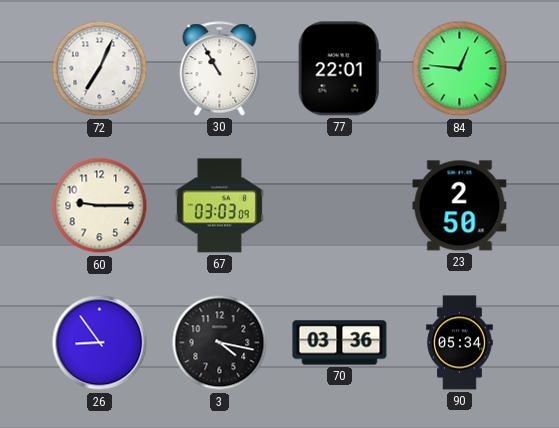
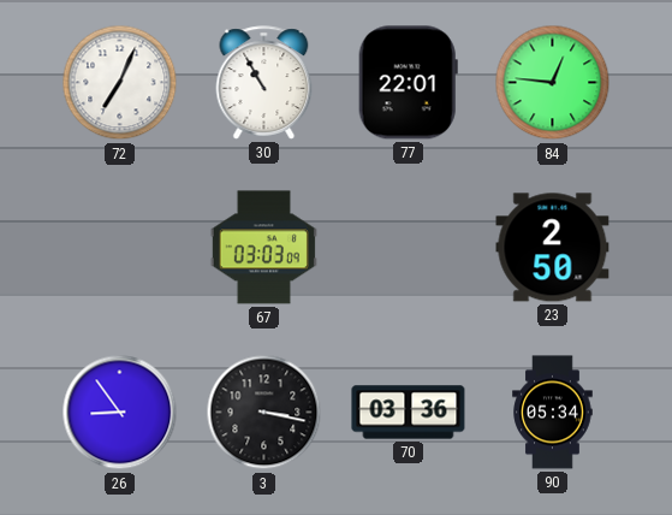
60: 9:15 -> none
3: 4:17 -> 3:17
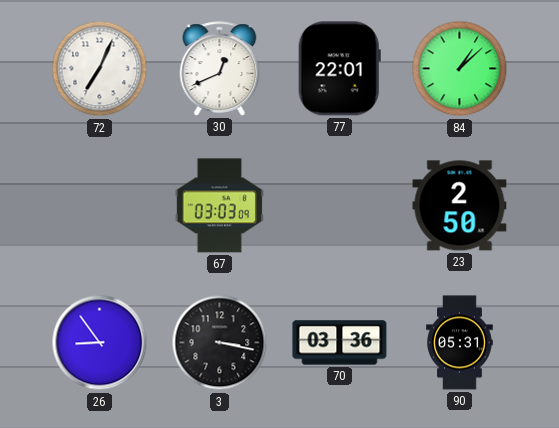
30: 10:55 -> 12:41
84: 12:46 -> 1:08
90: 05:34 -> 05:31
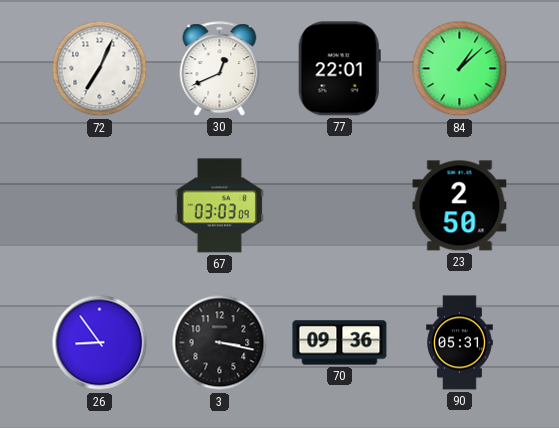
70: 03:36 -> 09:36
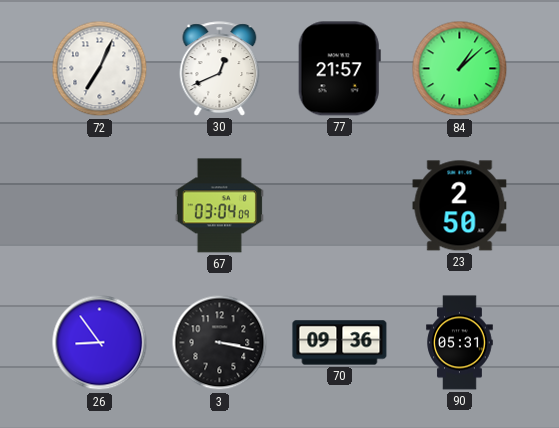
77: 22:01 -> 21:57
67: 03:03 -> 03:04
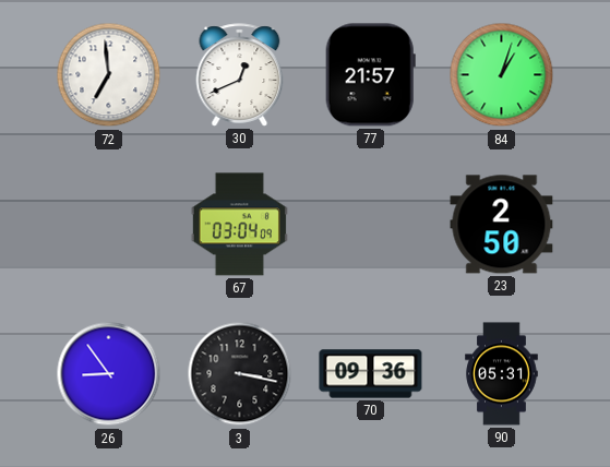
72: 7:04 -> 6:59
84: 1:08 -> 1:03
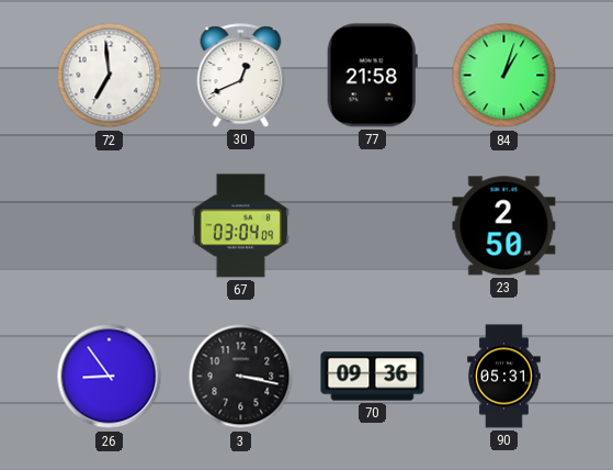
77: 21:57 -> 21:58
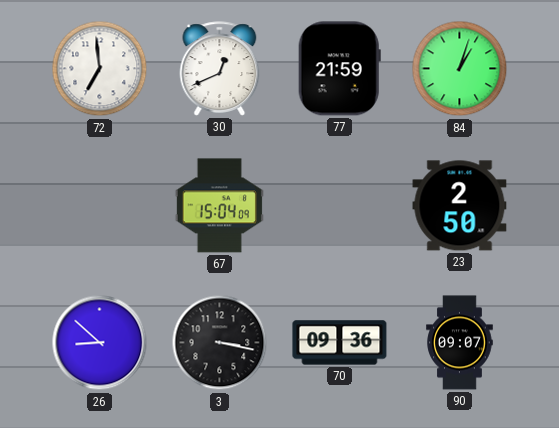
77: 21:58 -> 21:59
67: 03:04 -> 15:04
26: 8:54 -> 8:52
90: 05:31 -> 09:07
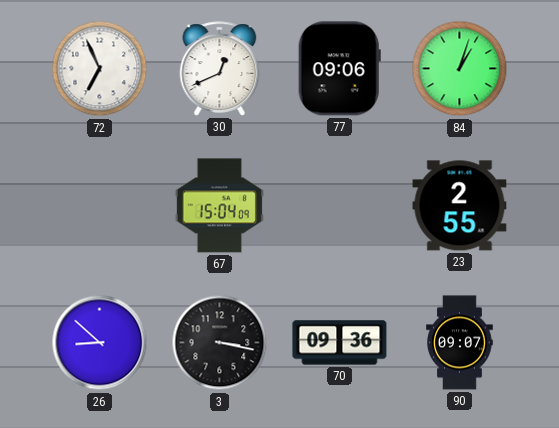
72: 6:59 -> 6:56
77: 21:59 -> 09:06
23: 2:50 -> 2:55
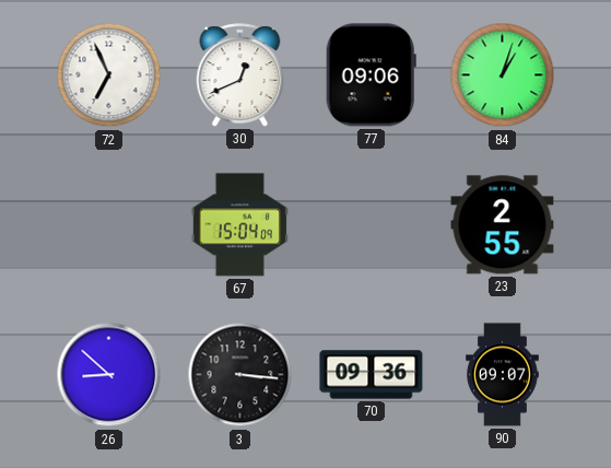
3: 3:17 -> 3:16
